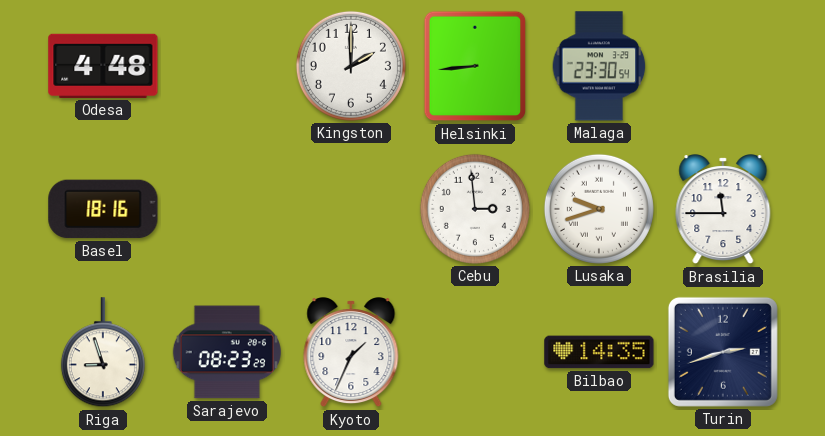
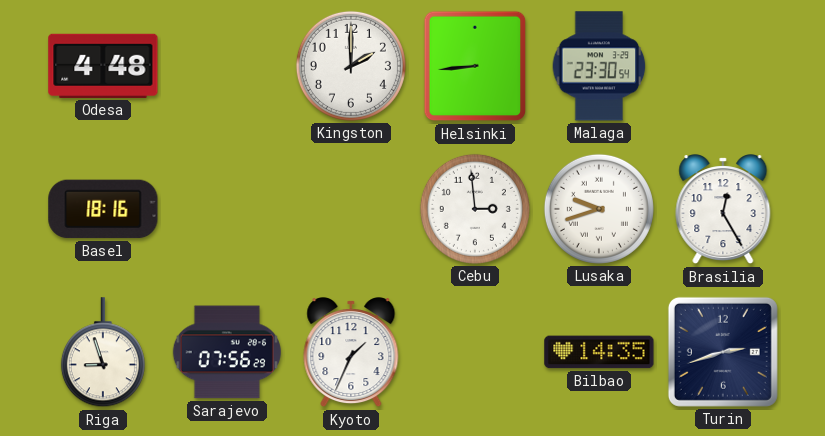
Brasilia: 11:45 -> 12:25
Sarajevo: 08:23 -> 07:56
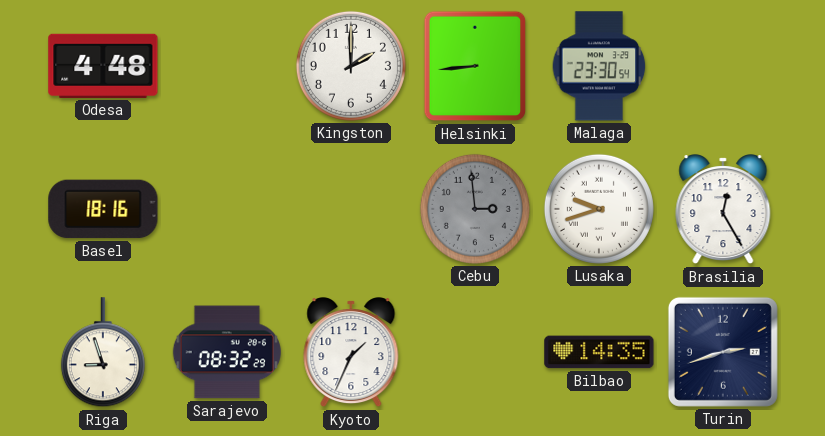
Cebu dial: white -> grey
Sarajevo: 07:56 -> 08:32
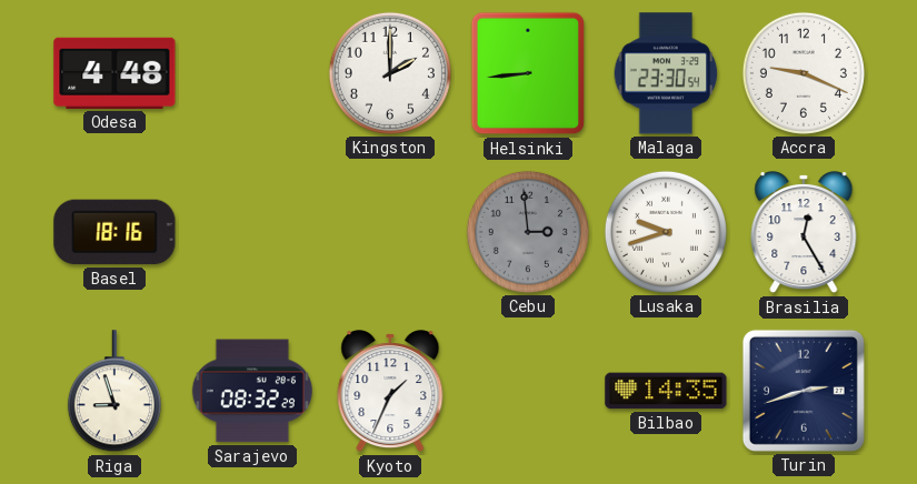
Accra: none -> 9:19
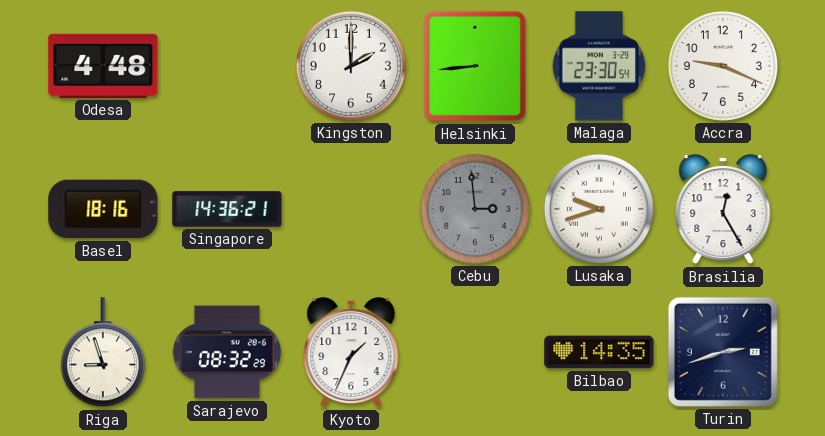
Singapore: none -> 14:36
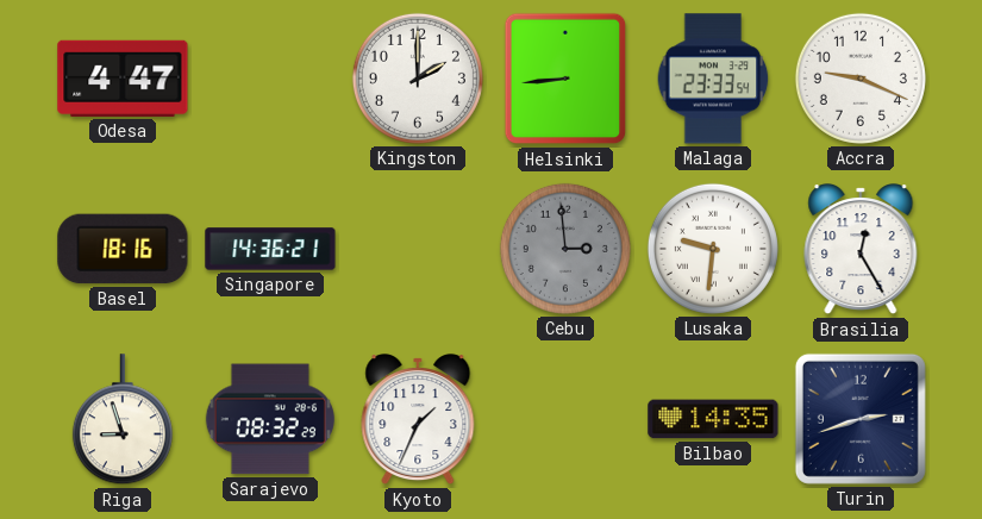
Odesa: 4:48 -> 4:47
Malaga: 23:30 -> 23:33
Lusaka: 9:42 -> 9:31
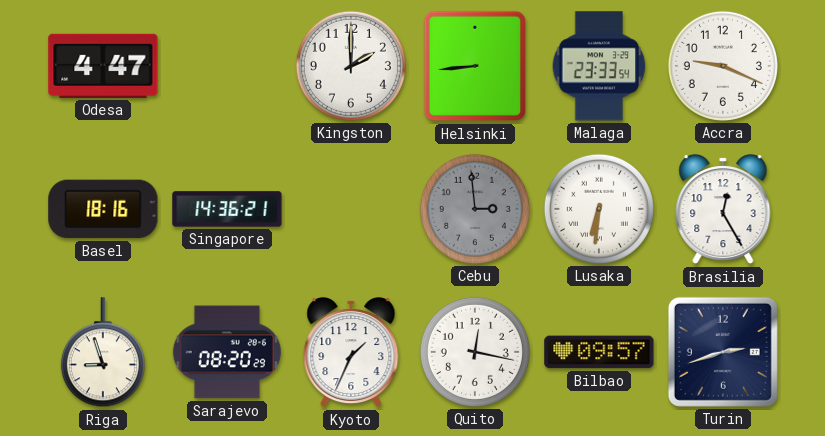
Lusaka: 9:31 -> 6:31
Sarajevo: 08:32 -> 08:20
Quito: none -> 12:17
Bilbao: 14:35 -> 09:57
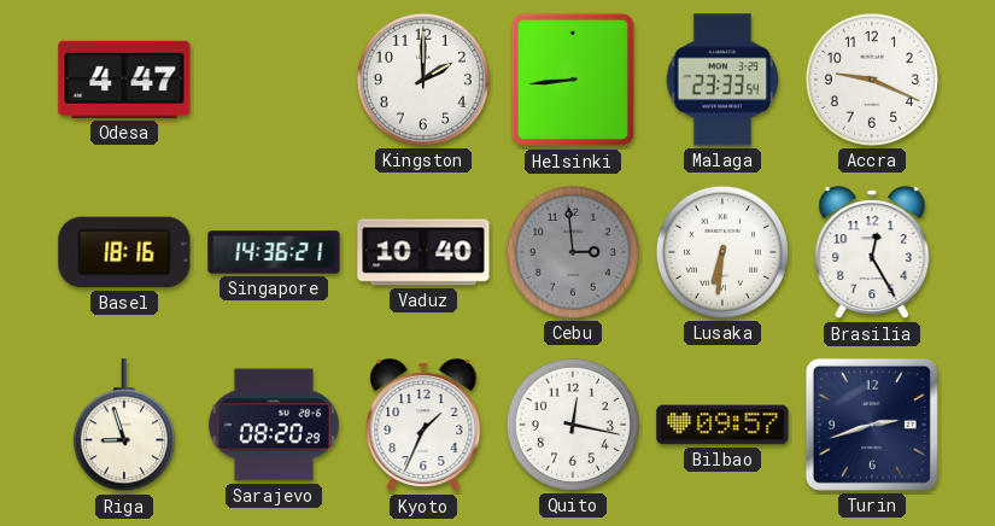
Vaduz: none -> 10:40
